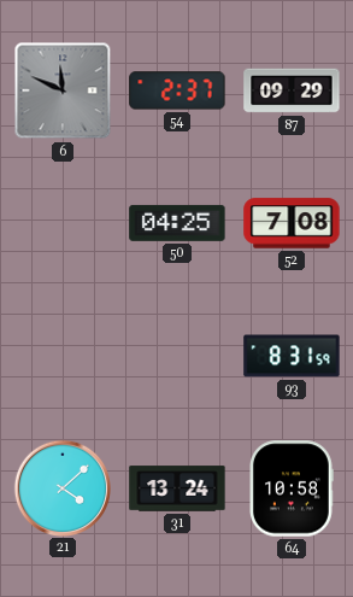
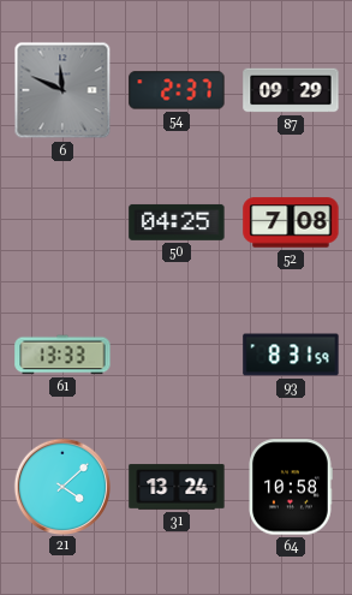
61: none -> 13:33
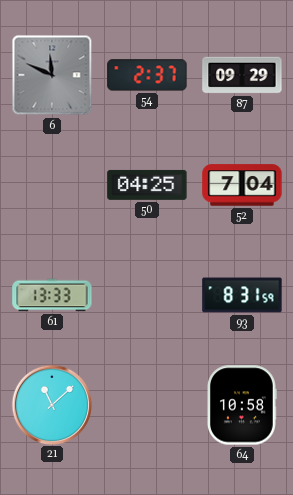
52: 7:08 -> 7:04
21: 4:08 -> 11:08
31: 13:24 -> none
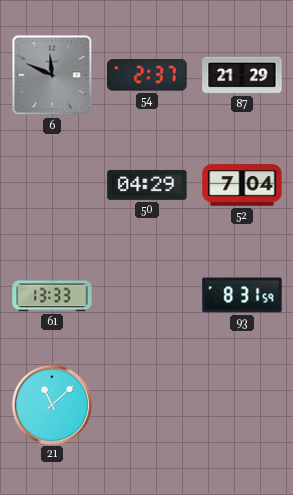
87: 09:29 -> 21:29
50: 04:25 -> 04:29
64: 10:58 -> none
